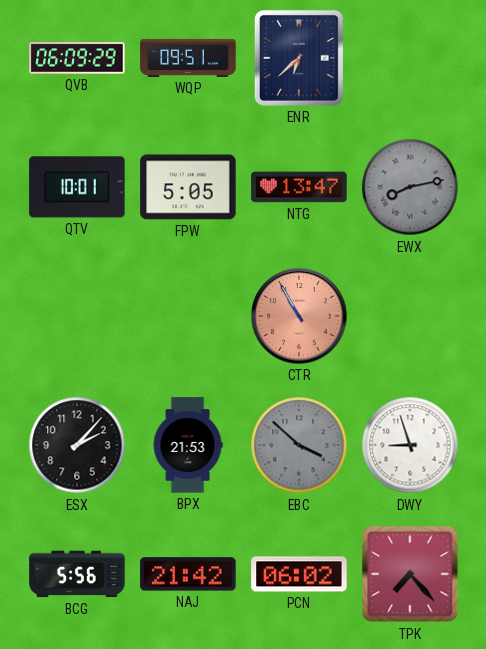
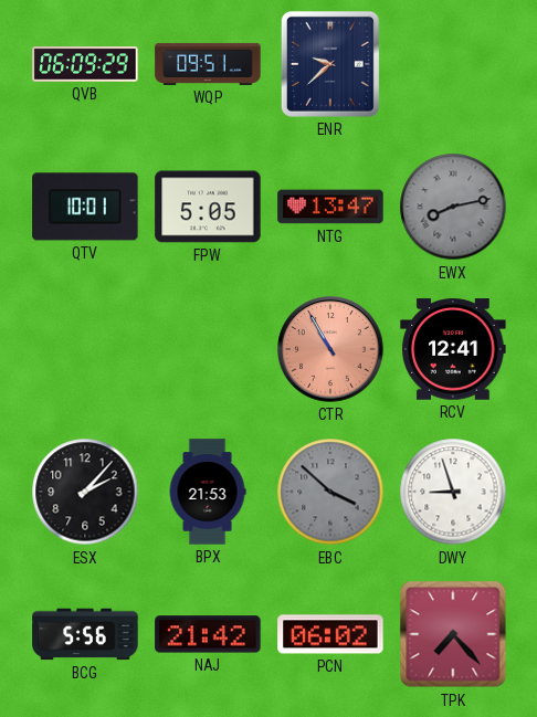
ENR: 6:38 -> 9:38
RCV: none -> 12:41
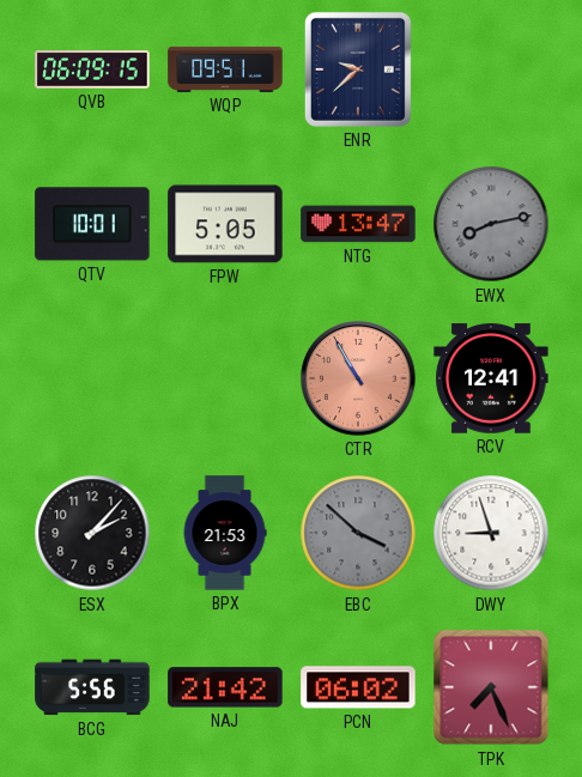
QVB: 06:09:29 -> 06:09:15
TPK: 7:23 -> 7:26
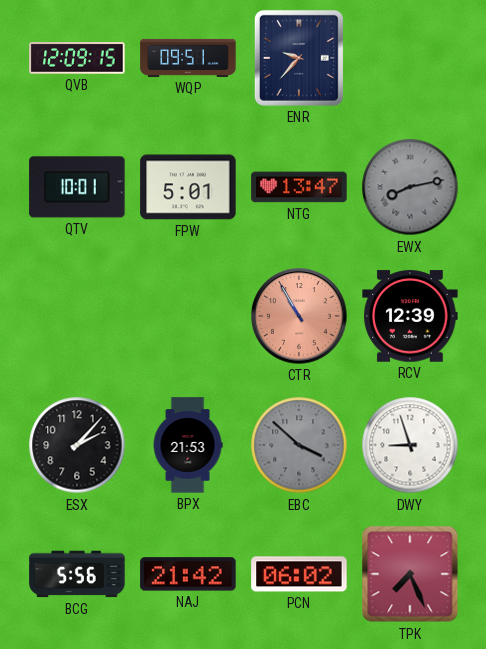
QVB: 06:09 -> 12:09
ENR: 9:38 -> 9:37
FPW: 5:05 -> 5:01
RCV: 12:41 -> 12:39
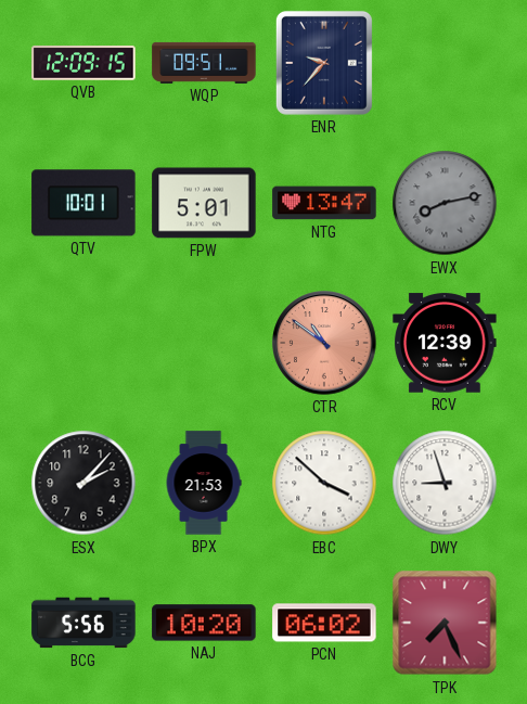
CTR: 10:55 -> 10:51
EBC dial: grey -> white
NAJ: 21:42 -> 10:20
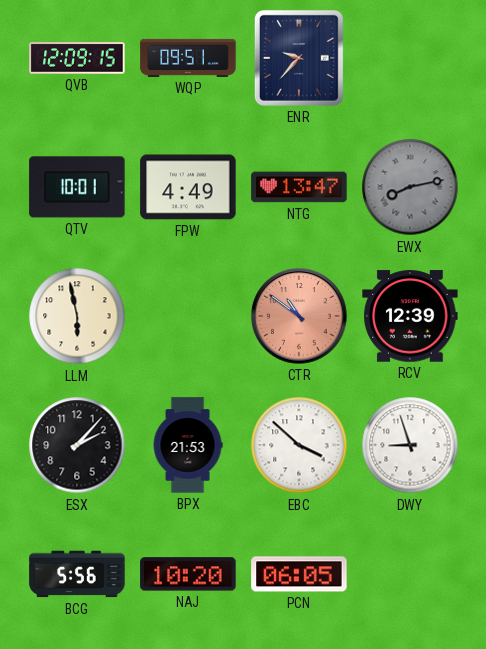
FPW: 5:01 -> 4:49
LLM: none -> 5:58
PCN: 06:02 -> 06:05
TPK: 7:26 -> none
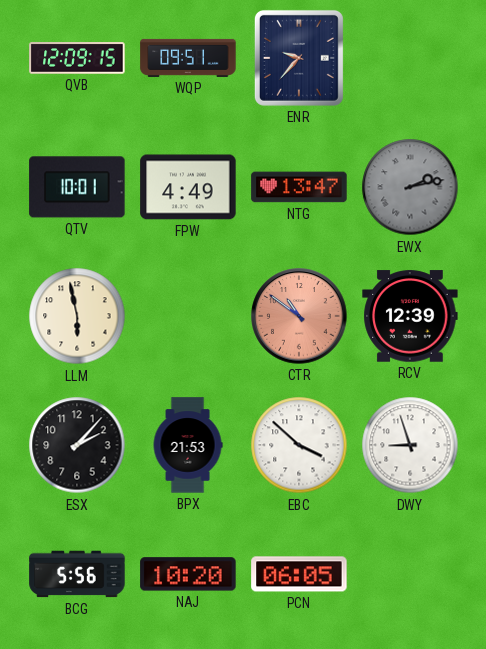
EWX: 8:13 -> 2:13
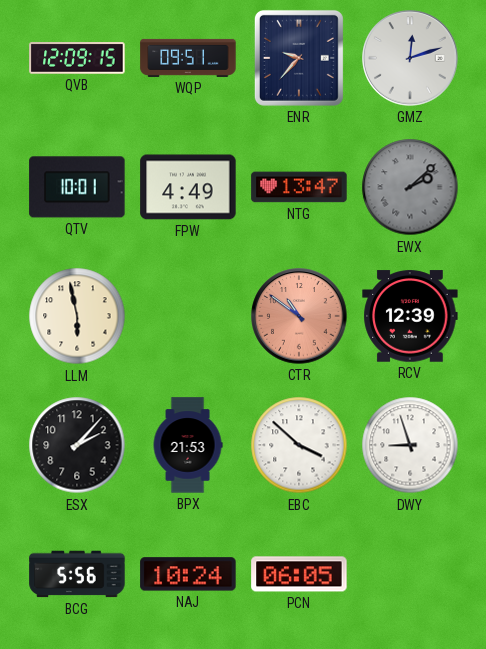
GMZ: none -> 12:12
EWX: 2:13 -> 2:08
NAJ: 10:20 -> 10:24
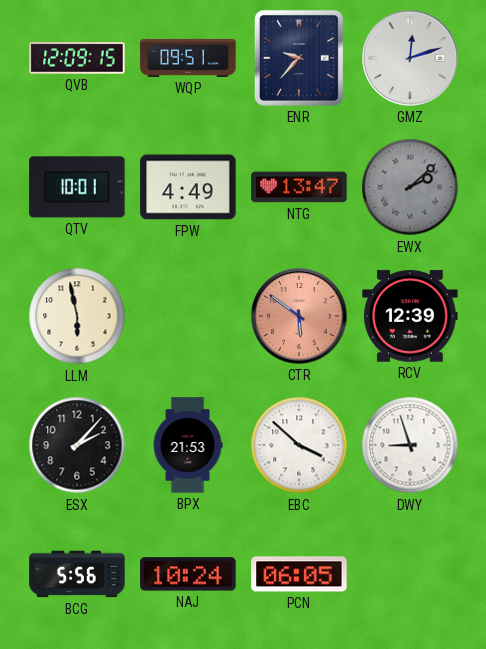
CTR: 10:51 -> 5:51
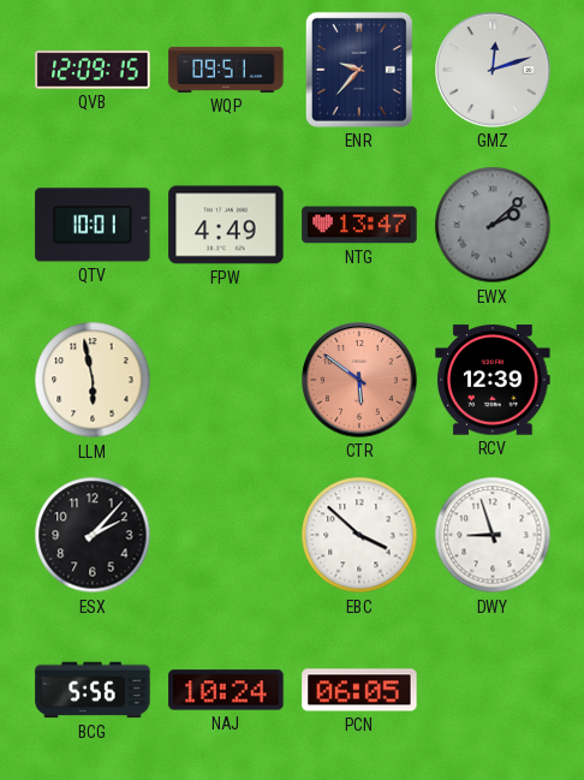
BPX: 21:53 -> none
